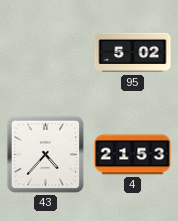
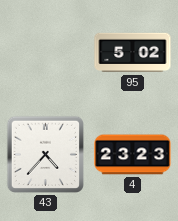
4: 21:53 -> 23:23
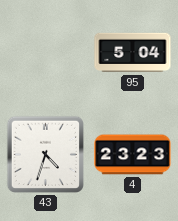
95: 5:02 -> 5:04
43: 4:37 -> 4:33
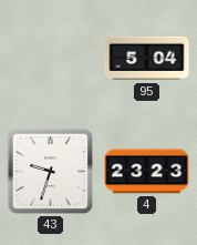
43: 4:33 -> 9:33
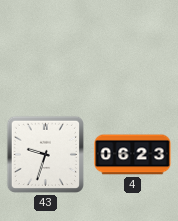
95: 5:04 -> none
4: 23:23 -> 06:23
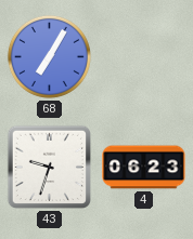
68: none -> 7:05
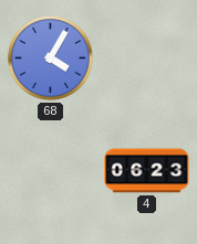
68: 7:05 -> 4:05
43: 9:33 -> none
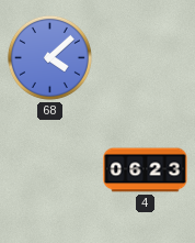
68: 4:05 -> 4:08
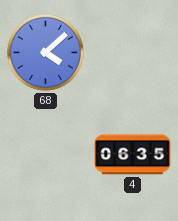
4: 06:23 -> 06:35
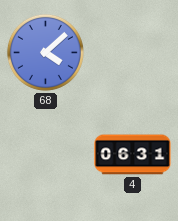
4: 06:35 -> 06:31
